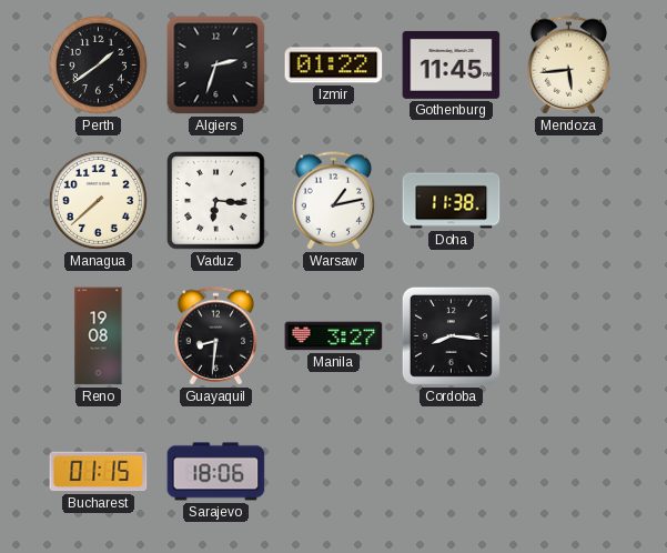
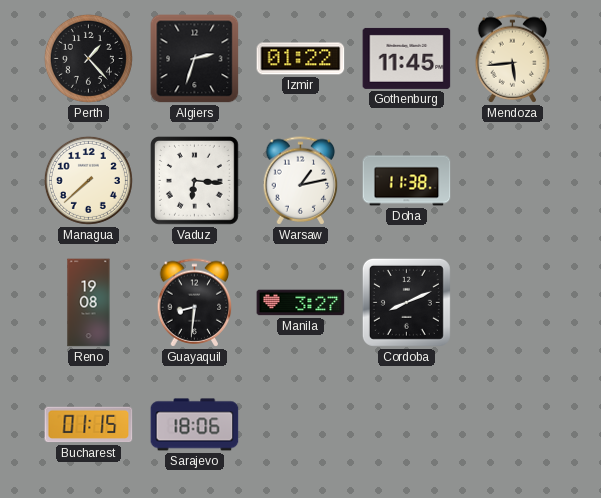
Perth: 1:39 -> 1:23
Cordoba: 8:16 -> 8:11
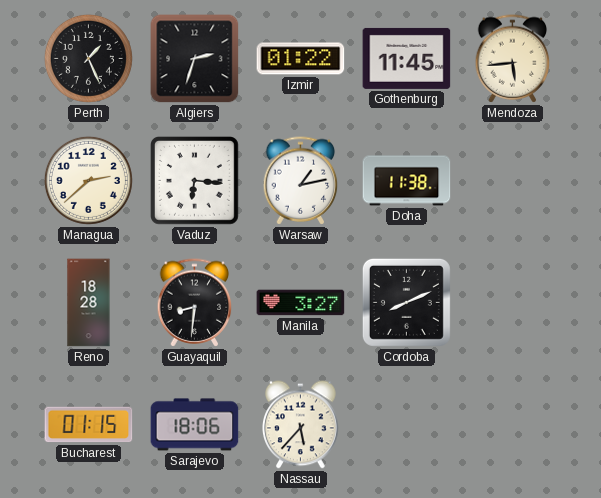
Perth: 1:23 -> 1:26
Managua: 7:38 -> 2:38
Reno: 19:08 -> 18:28
Nassau: none -> 5:37
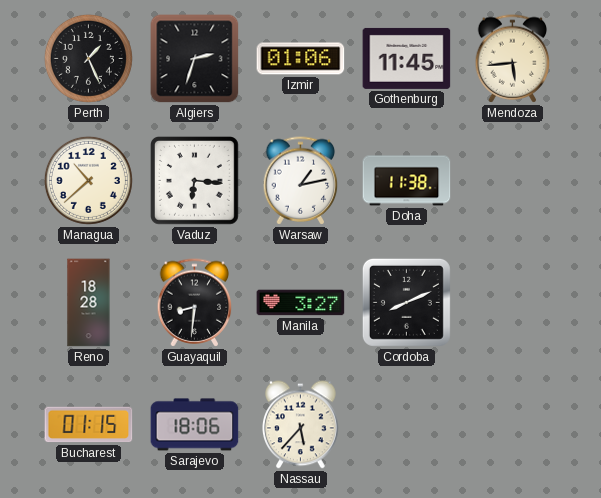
Izmir: 01:22 -> 01:06
Managua: 2:38 -> 10:38
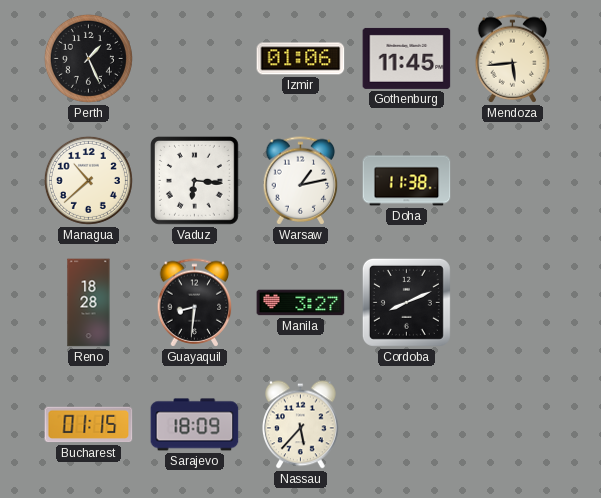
Algiers: 2:33 -> none
Sarajevo: 18:06 -> 18:09
